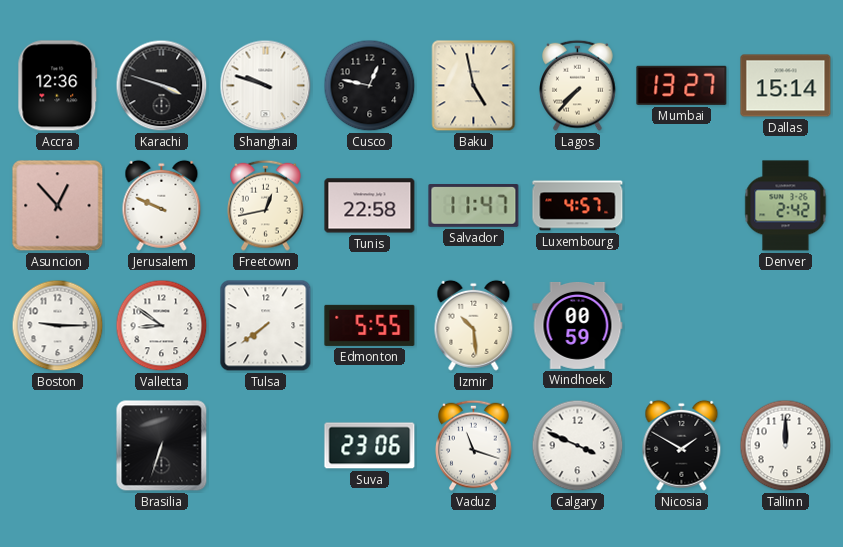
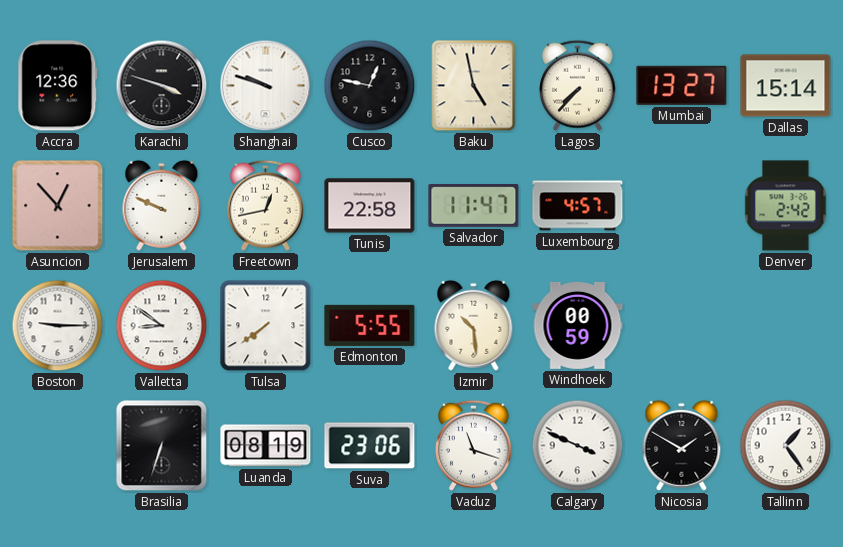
Luanda: none -> 08:19
Tallinn: 12:00 -> 1:24
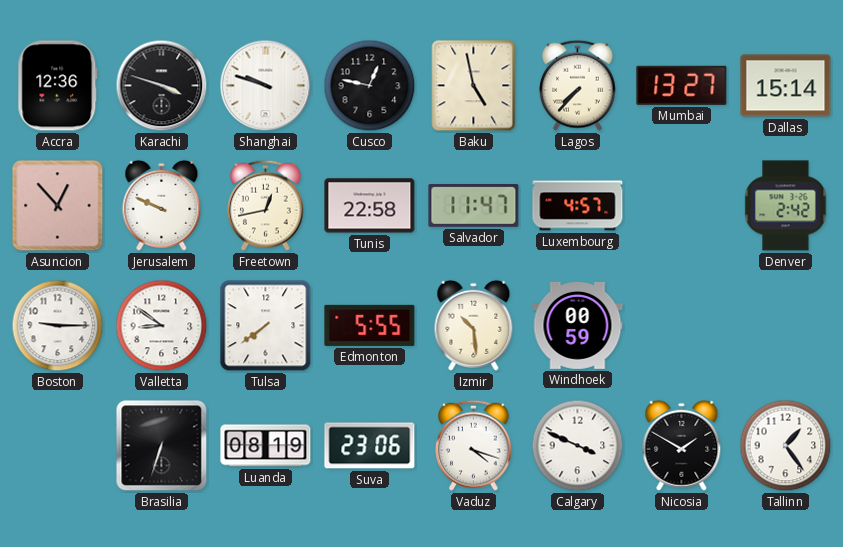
Vaduz: 11:18 -> 4:18
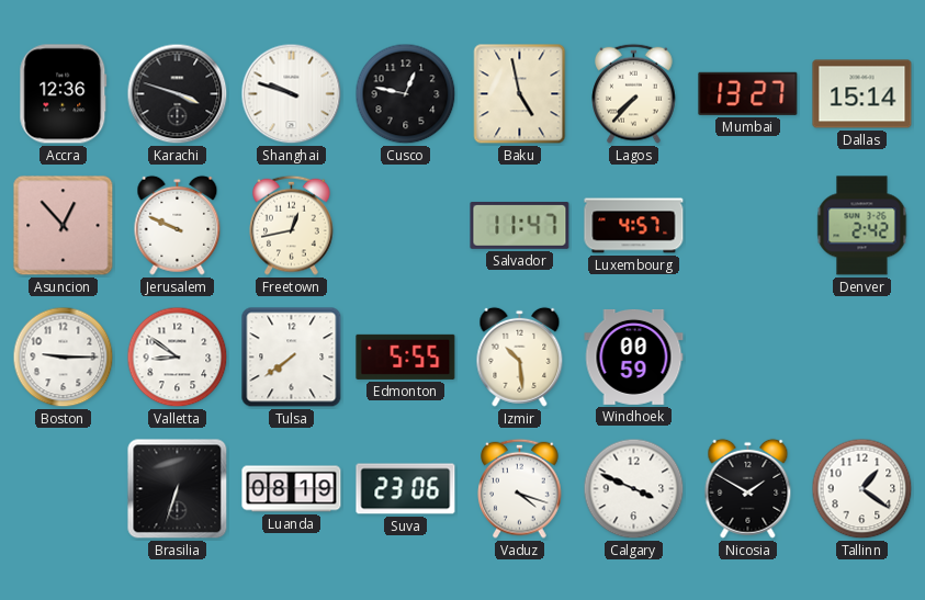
Tunis: 22:58 -> none
Tallinn: 1:24 -> 1:21
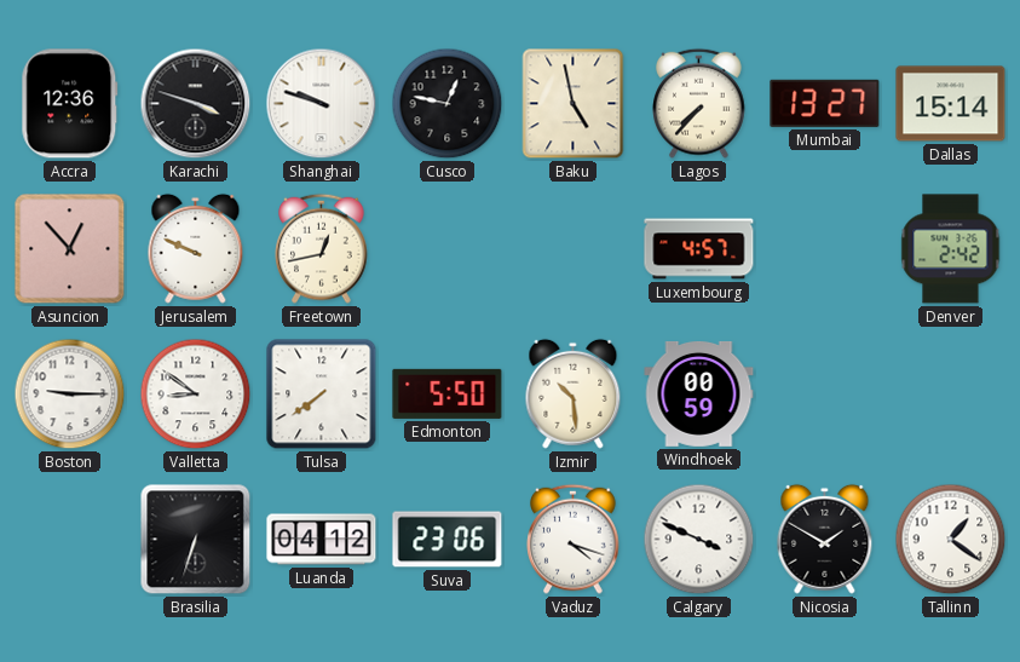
Salvador: 11:47 -> none
Edmonton: 5:55 -> 5:50
Luanda: 08:19 -> 04:12
